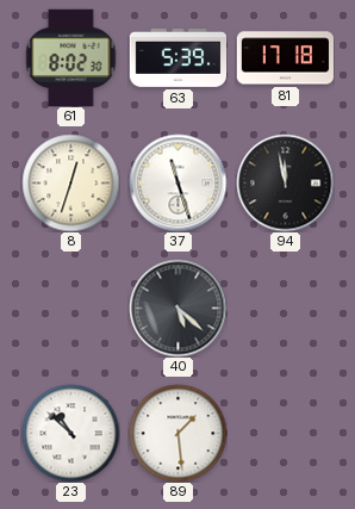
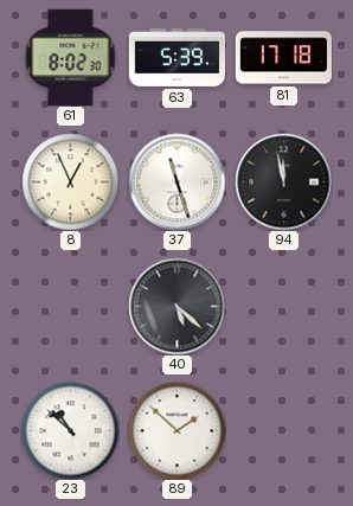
8: 12:33 -> 12:56
89: 1:29 -> 1:52
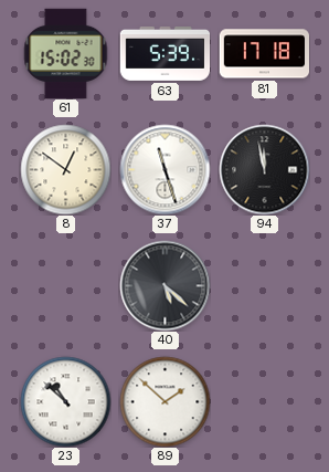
61: 8:02 -> 15:02
8: 12:56 -> 12:51
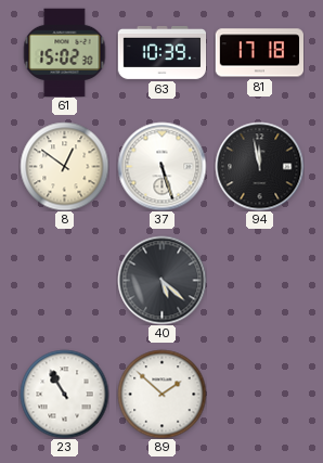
63: 5:39 -> 10:39
37: 11:27 -> 5:27
23: 10:52 -> 10:55
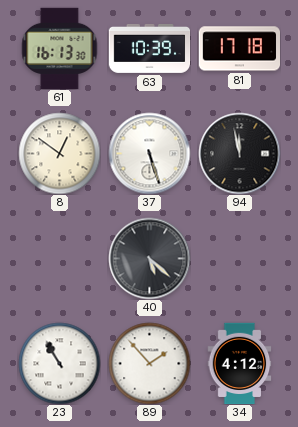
61: 15:02 -> 16:13
89: 1:52 -> 1:53
34: none -> 4:12
